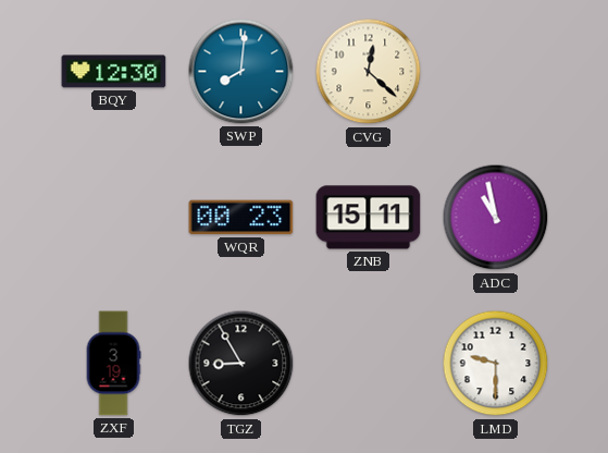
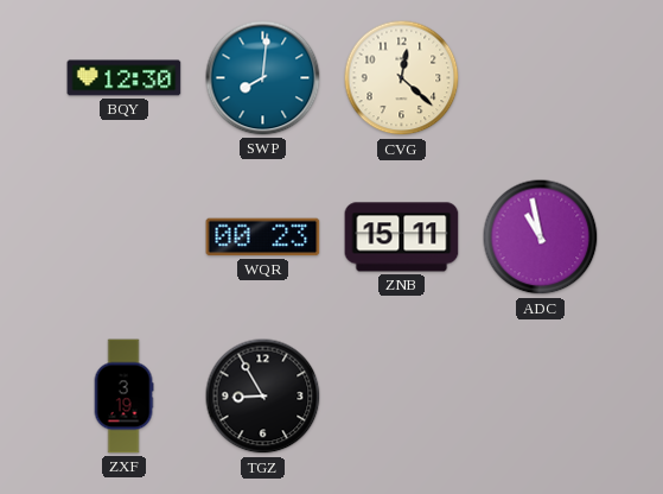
LMD: 9:30 -> none
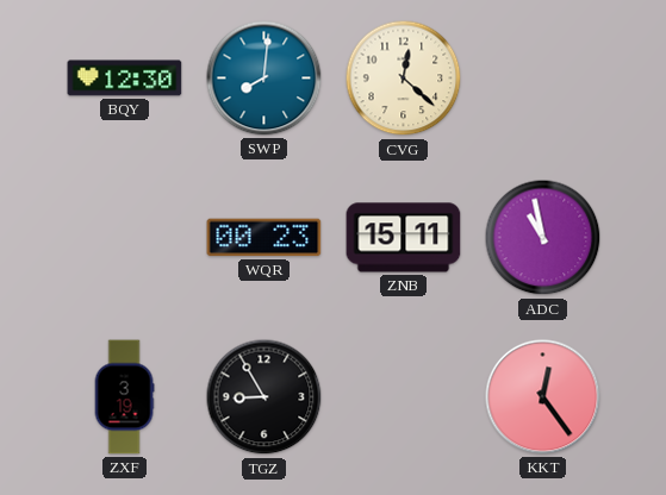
KKT: none -> 12:24
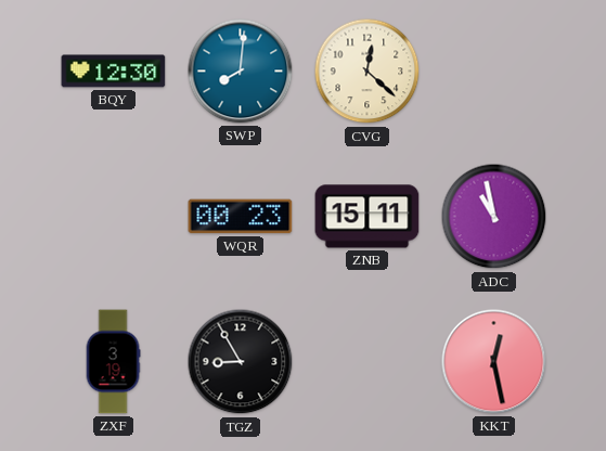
KKT: 12:24 -> 12:28
